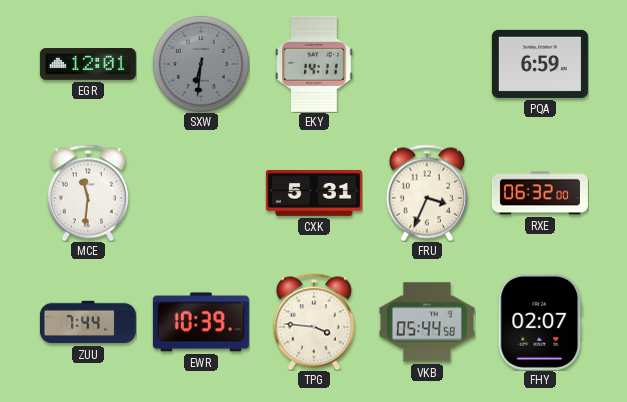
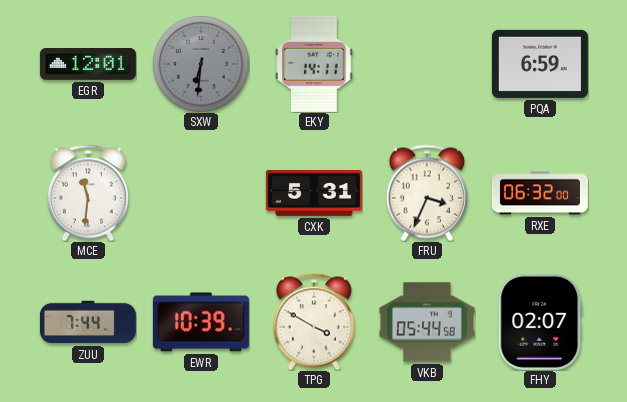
TPG: 3:46 -> 3:50
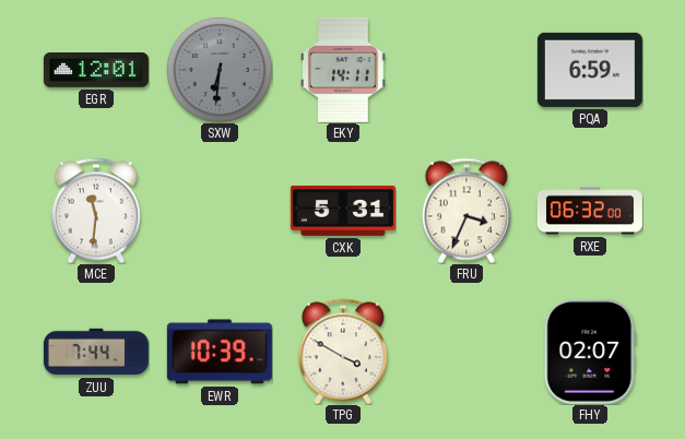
VKB: 05:44 -> none
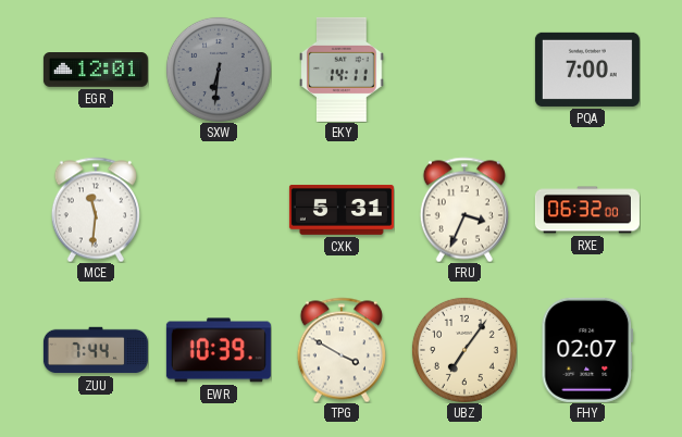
PQA: 6:59 -> 7:00
UBZ: none -> 7:06
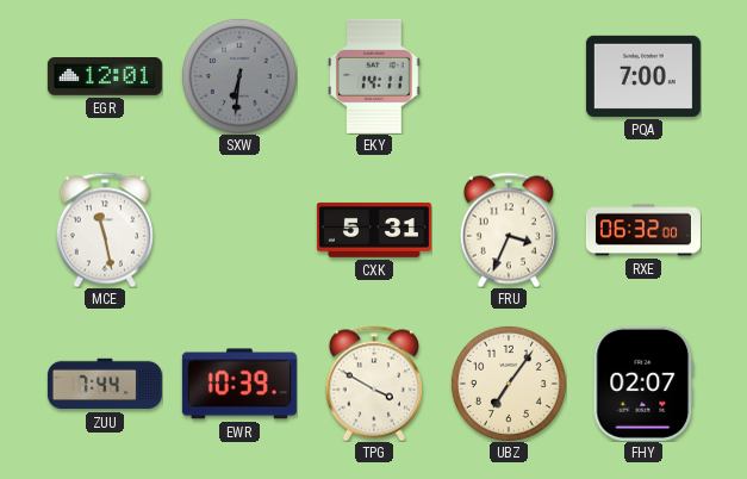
MCE: 11:31 -> 11:28
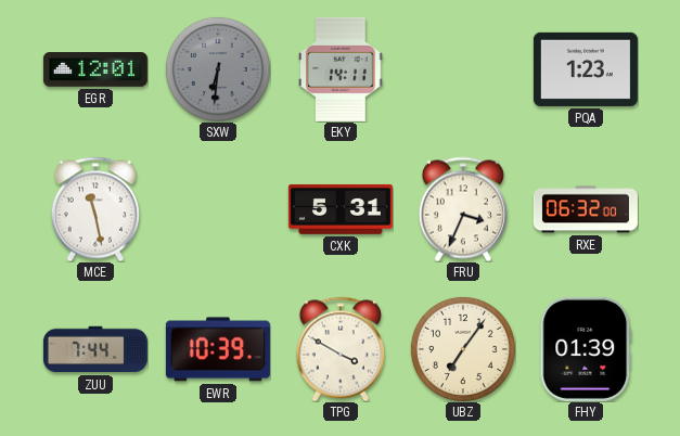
PQA: 7:00 -> 1:23
FHY: 02:07 -> 01:39
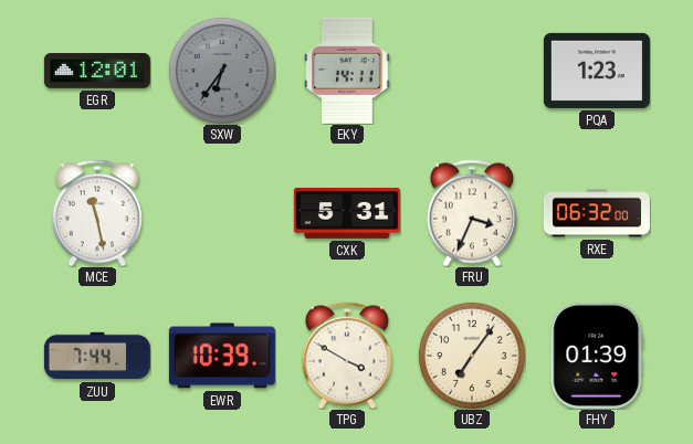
SXW: 6:31 -> 6:36
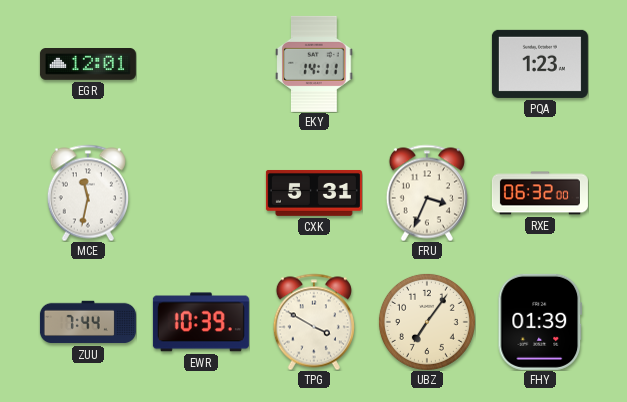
SXW: 6:36 -> none
MCE: 11:28 -> 11:32
